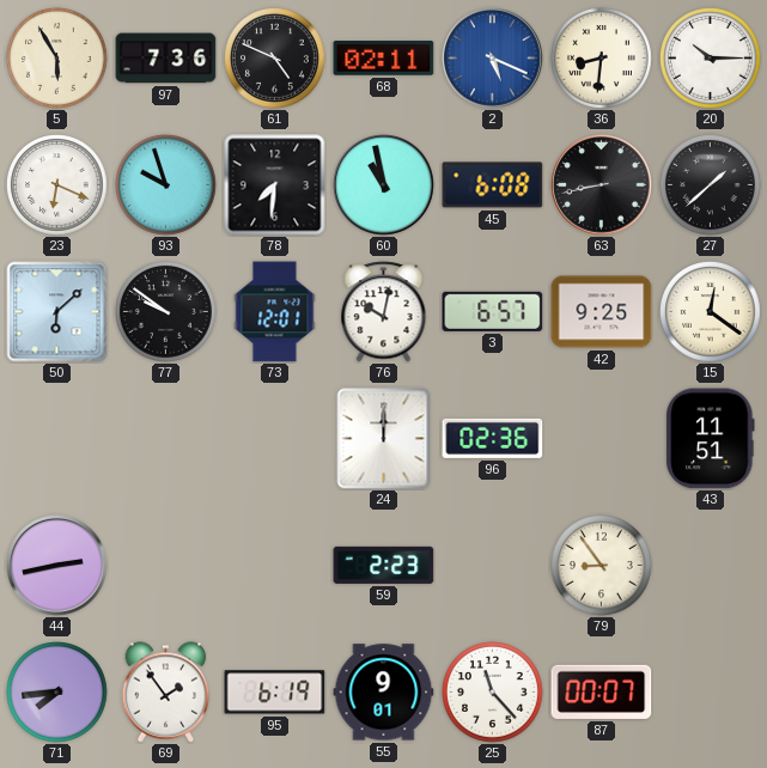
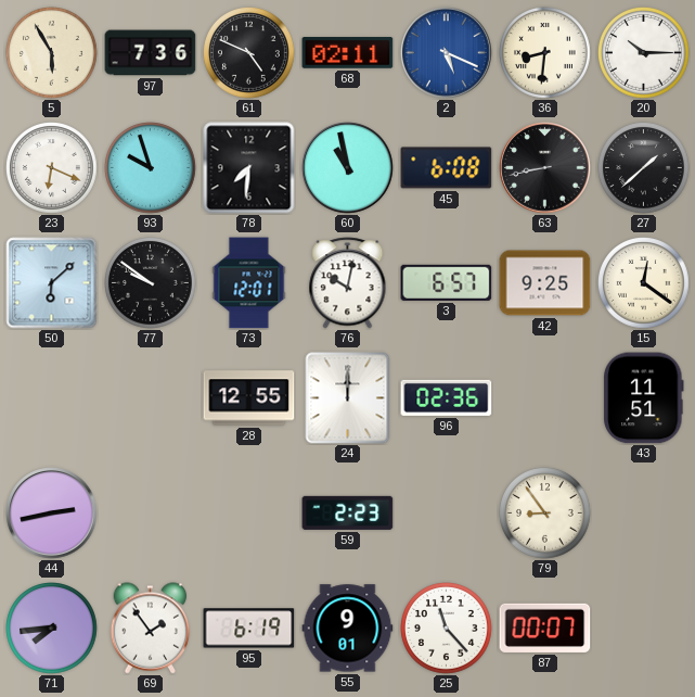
28: none -> 12:55
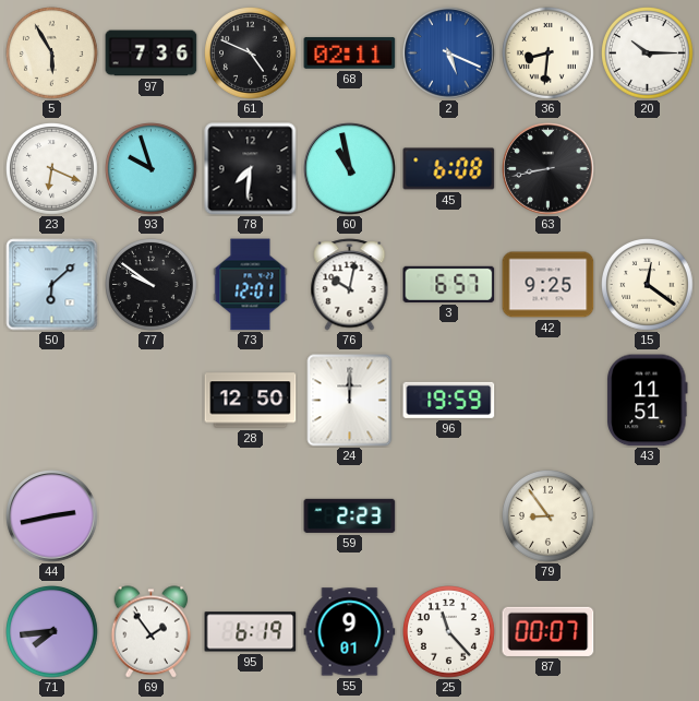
27: 1:38 -> none
28: 12:55 -> 12:50
96: 02:36 -> 19:59
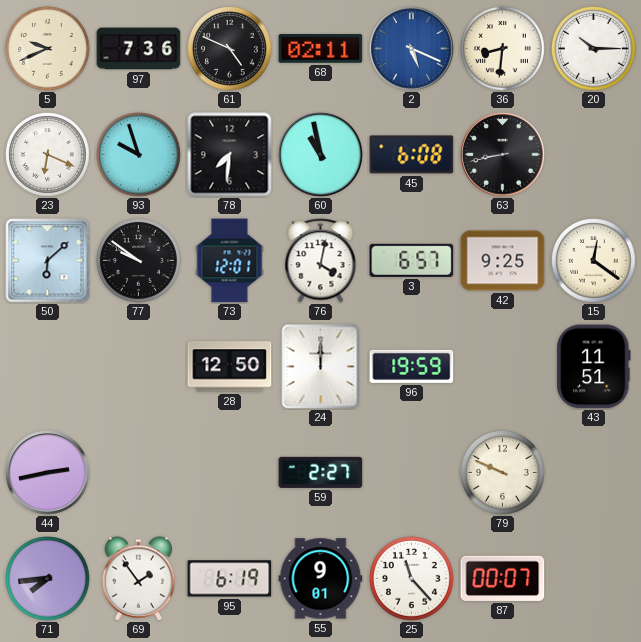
5: 5:55 -> 9:41
76: 10:02 -> 4:02
59: 2:23 -> 2:27
79: 8:54 -> 9:49
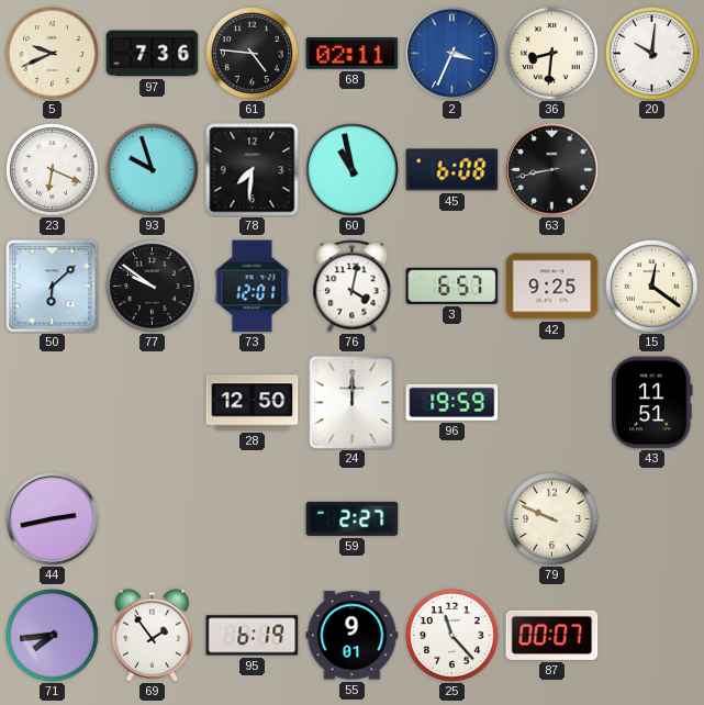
61: 4:49 -> 4:46
2: 5:19 -> 3:34
20: 10:15 -> 10:01
